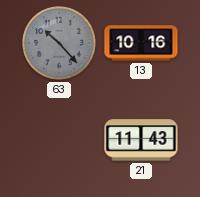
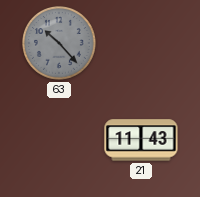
13: 10:16 -> none
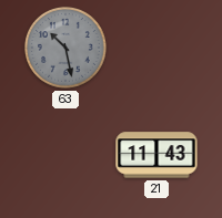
63: 10:23 -> 10:28
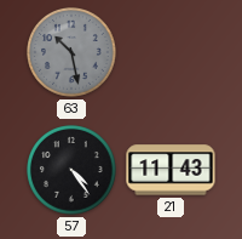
57: none -> 4:24
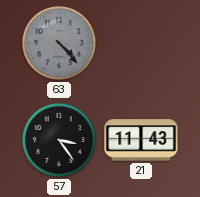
63: 10:28 -> 4:23
57: 4:24 -> 3:24
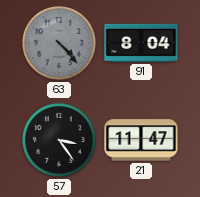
91: none -> 8:04
21: 11:43 -> 11:47
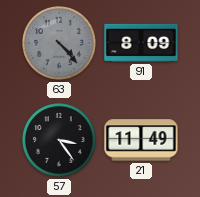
91: 8:04 -> 8:09
21: 11:47 -> 11:49
